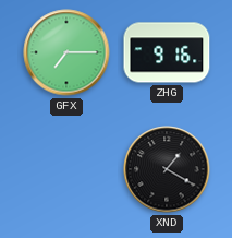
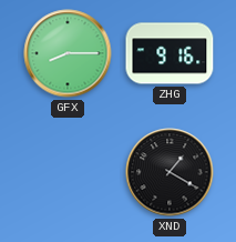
GFX: 7:15 -> 8:15
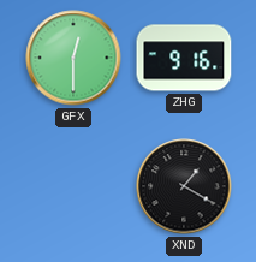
GFX: 8:15 -> 12:30
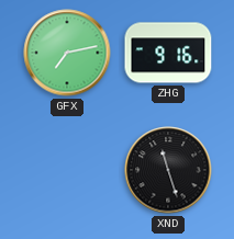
GFX: 12:30 -> 7:13
XND: 1:20 -> 11:27
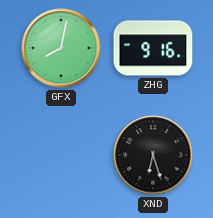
GFX: 7:13 -> 8:02
XND: 11:27 -> 6:27
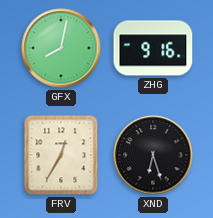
FRV: none -> 12:35
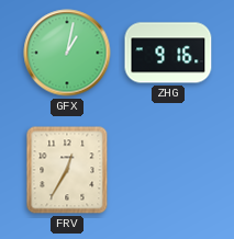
GFX: 8:02 -> 1:02
XND: 6:27 -> none
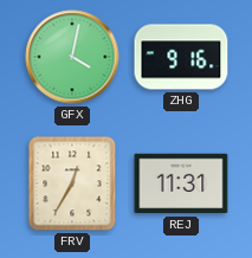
GFX: 1:02 -> 4:02
REJ: none -> 11:31
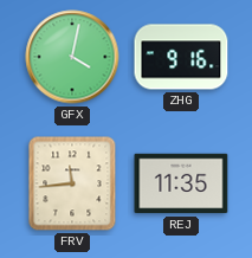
FRV: 12:35 -> 11:44
REJ: 11:31 -> 11:35
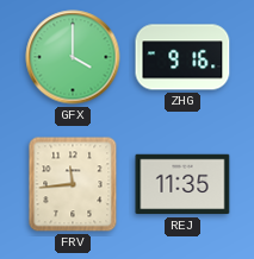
GFX: 4:02 -> 4:00
